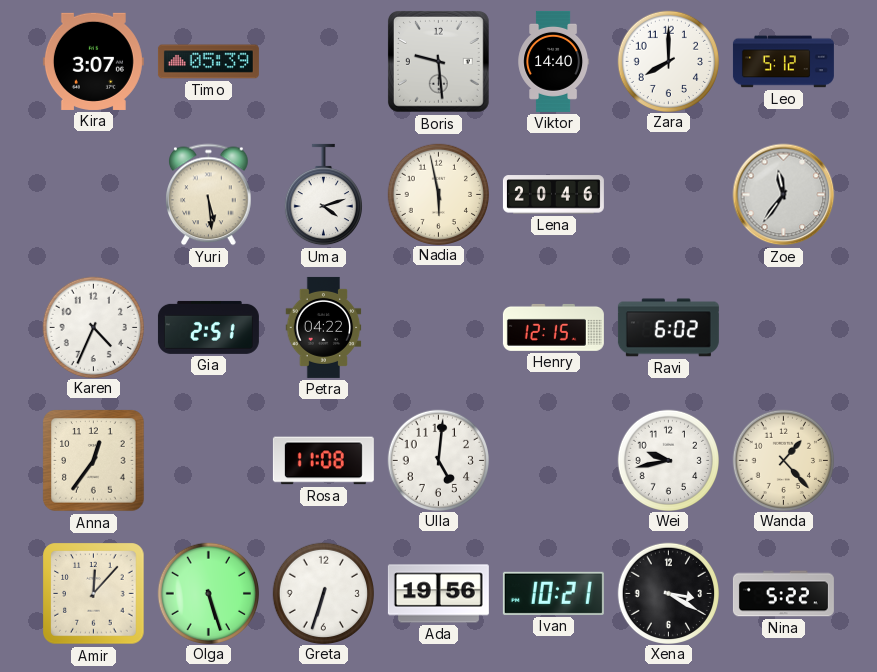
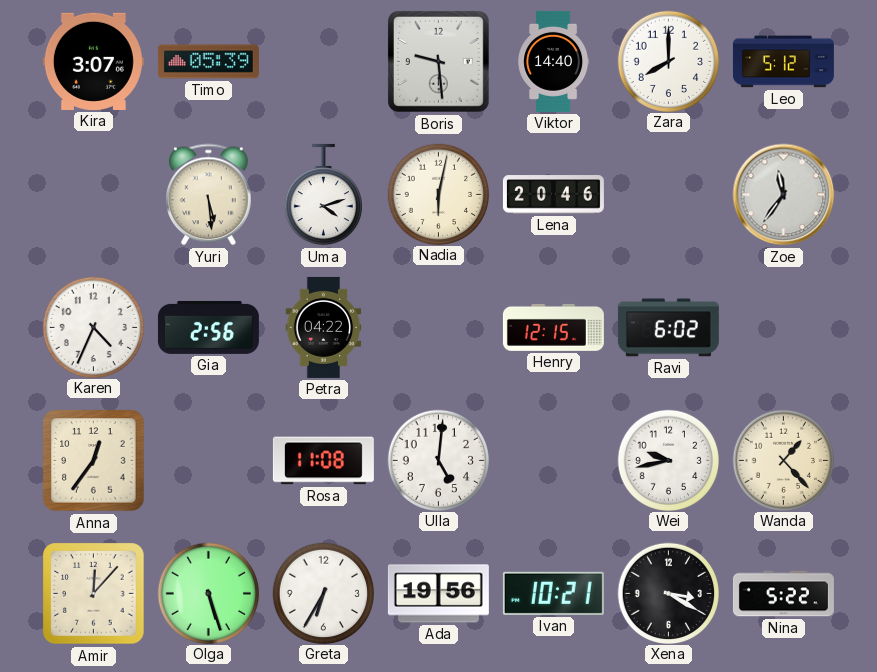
Nadia: 5:58 -> 6:02
Gia: 2:51 -> 2:56
Greta: 6:33 -> 6:35
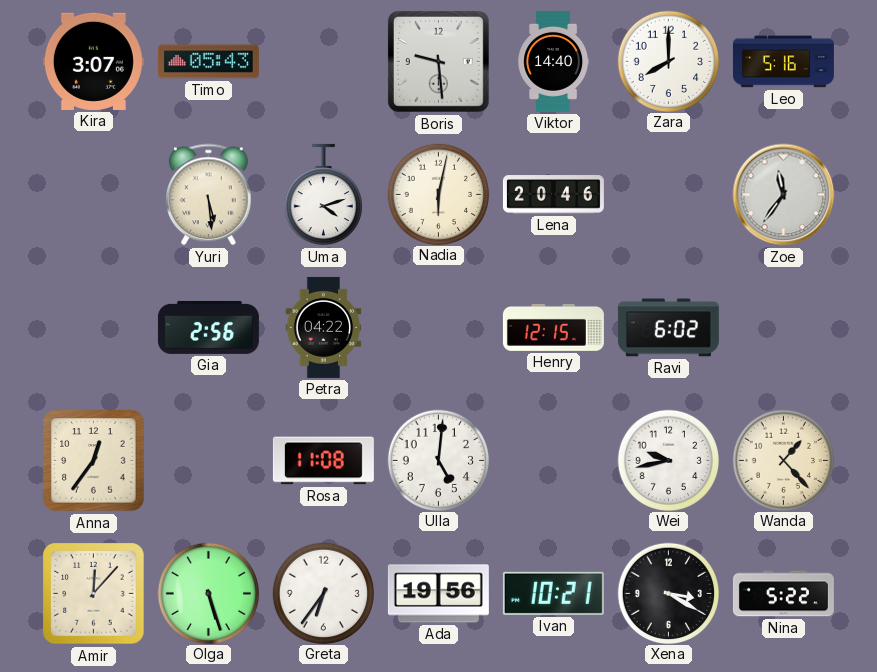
Timo: 05:39 -> 05:43
Leo: 5:12 -> 5:16
Karen: 4:34 -> none
Greta: 6:35 -> 6:36
